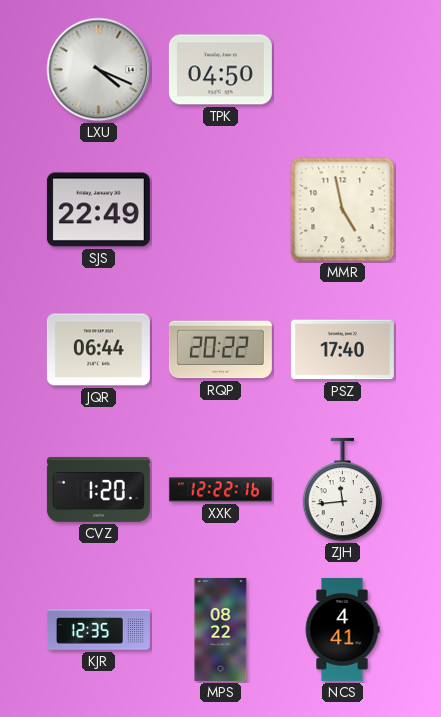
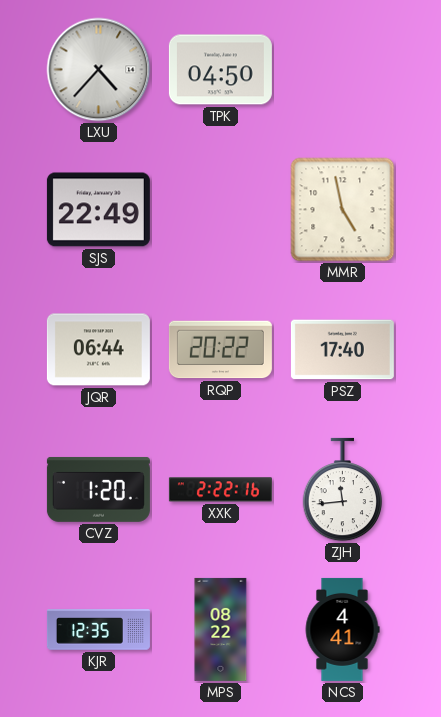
LXU: 4:19 -> 4:37
XXK: 12:22 -> 2:22
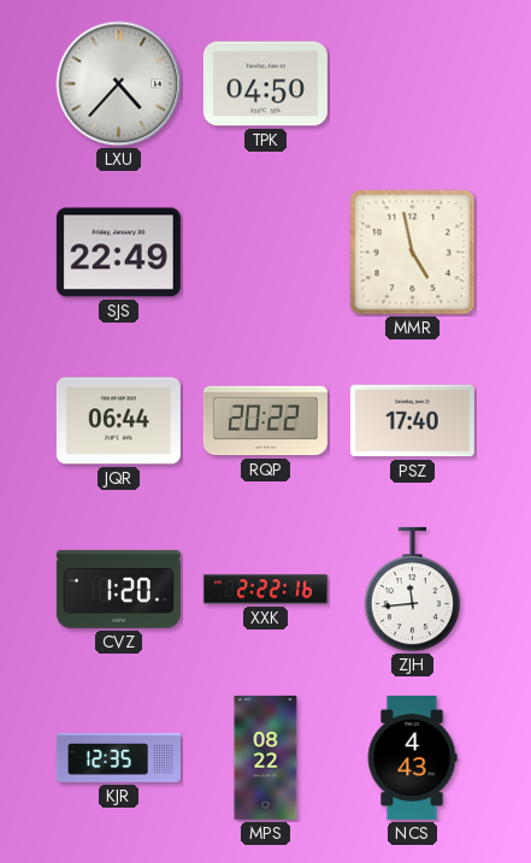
NCS: 4:41 -> 4:43
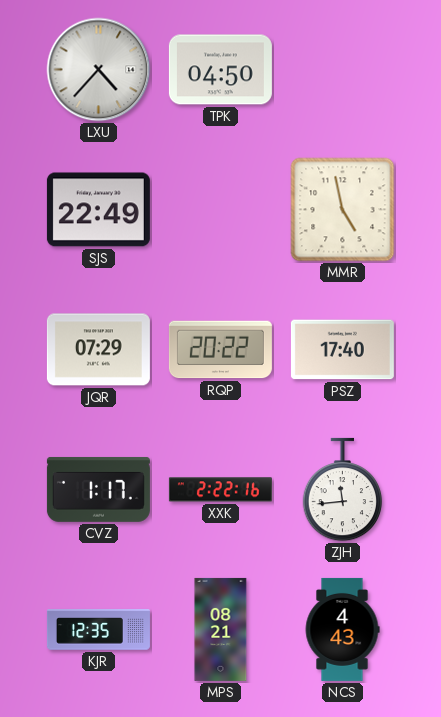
JQR: 06:44 -> 07:29
CVZ: 1:20 -> 1:17
MPS: 08:22 -> 08:21
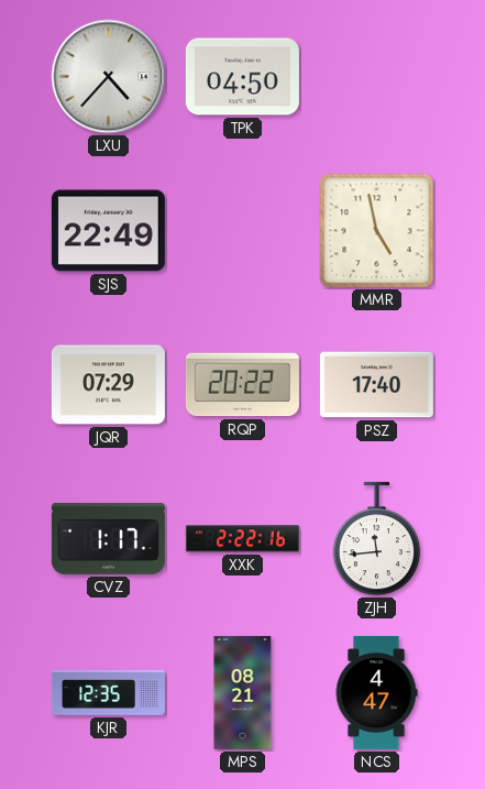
NCS: 4:43 -> 4:47
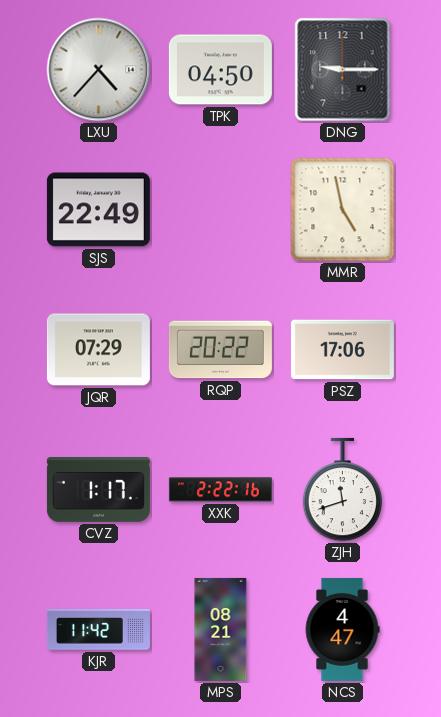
DNG: none -> 9:15
PSZ: 17:40 -> 17:06
ZJH: 11:44 -> 11:42
KJR: 12:35 -> 11:42
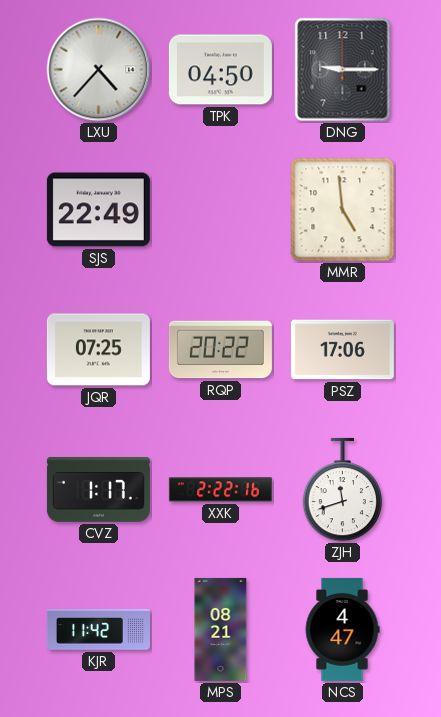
MMR: 4:58 -> 4:59
JQR: 07:29 -> 07:25
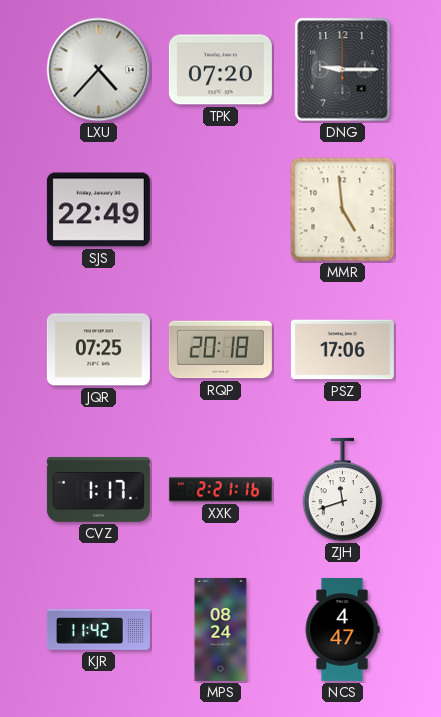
TPK: 04:50 -> 07:20
RQP: 20:22 -> 20:18
XXK: 2:22 -> 2:21
MPS: 08:21 -> 08:24
